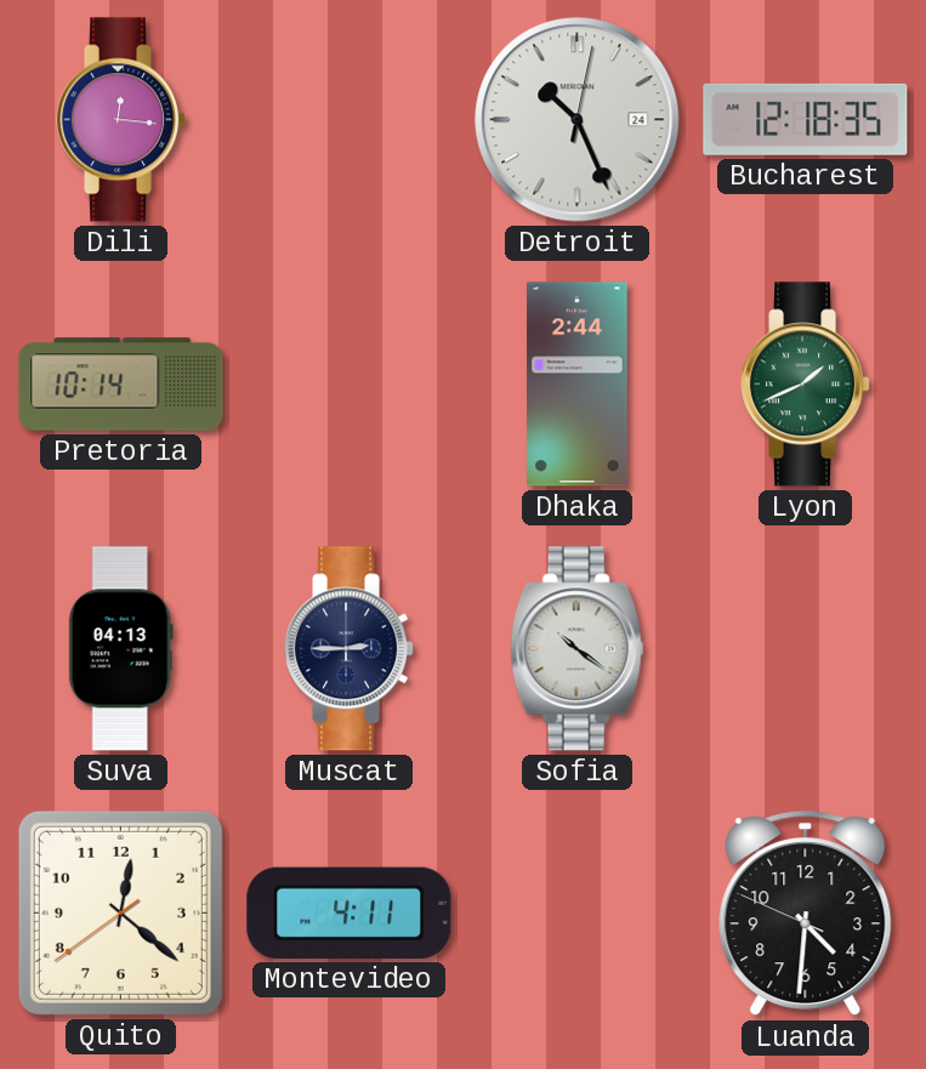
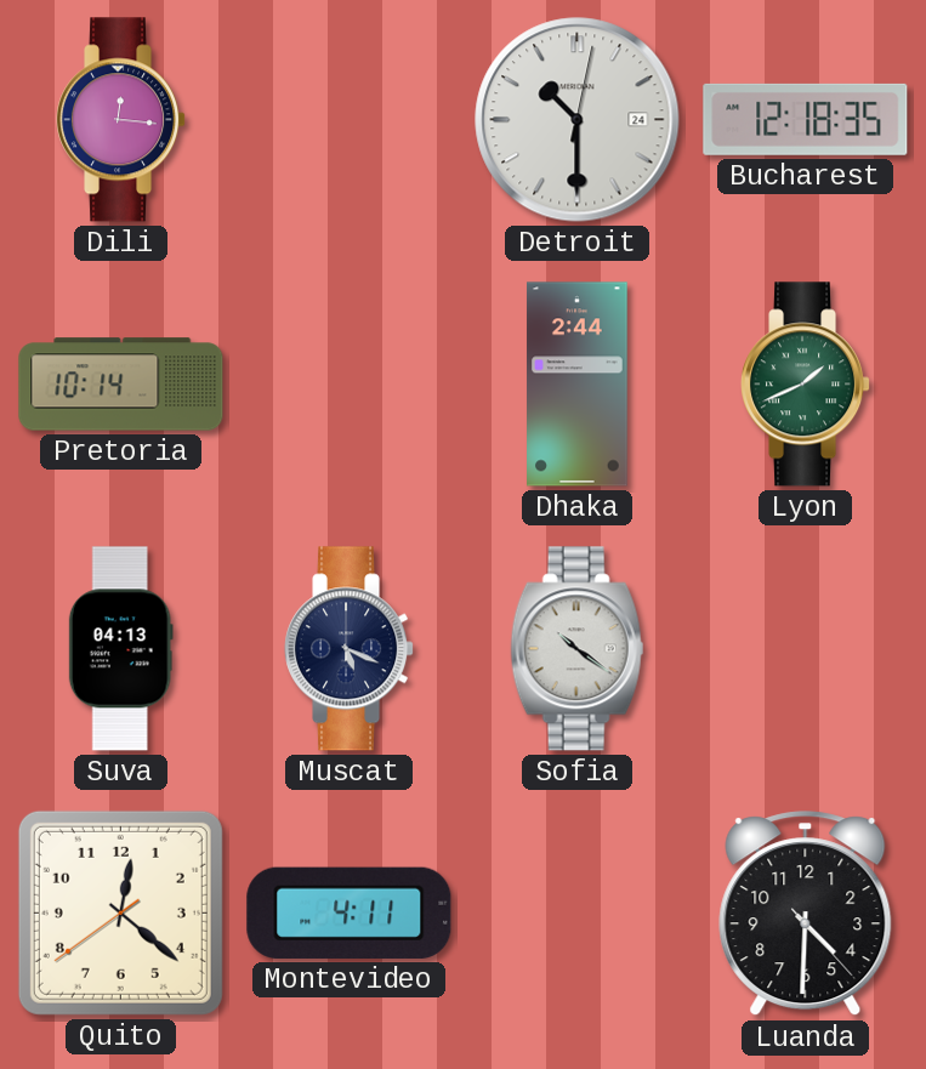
Detroit: 10:26 -> 10:30
Muscat: 2:45 -> 5:19
Luanda: 4:30:49 -> 4:30:23
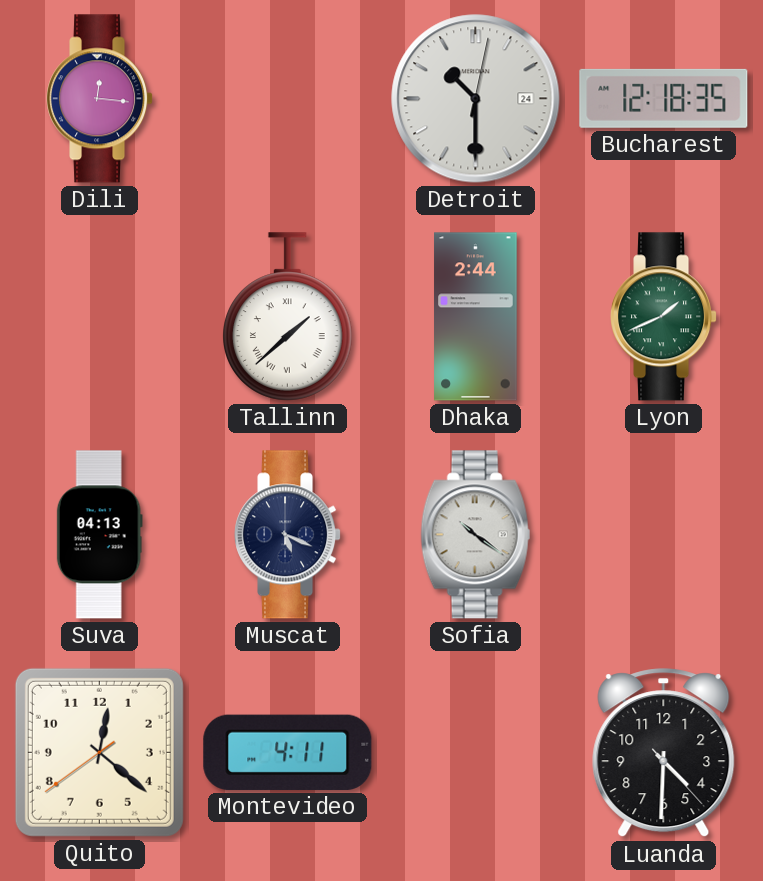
Pretoria: 10:14 -> none
Tallinn: none -> 1:38
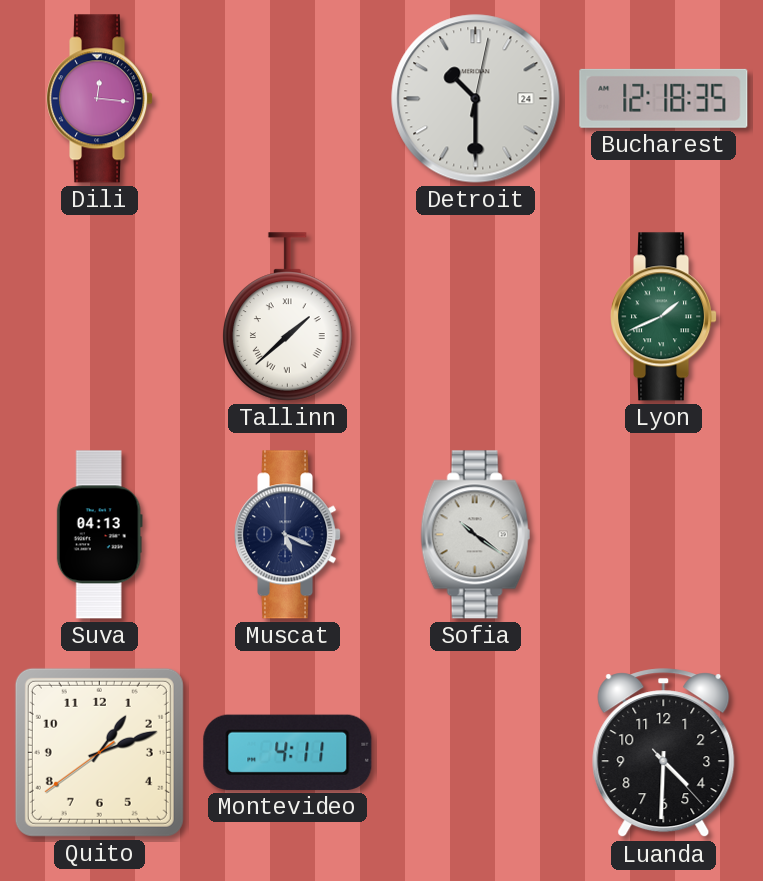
Dhaka: 2:44 -> none
Quito: 12:21 -> 1:11
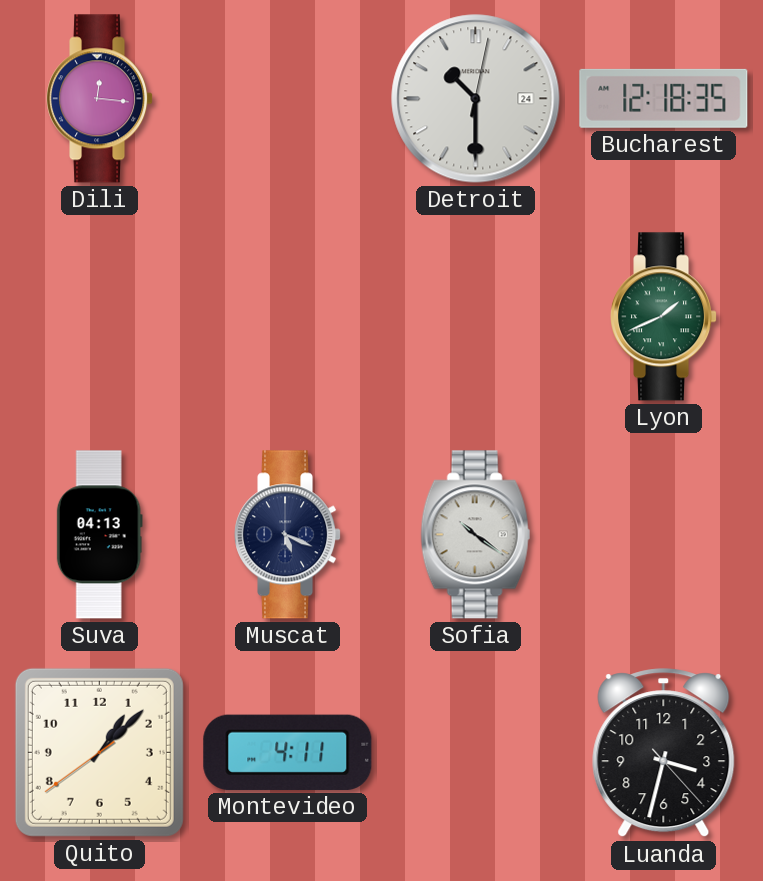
Tallinn: 1:38 -> none
Quito: 1:11 -> 1:07
Luanda: 4:30 -> 3:32
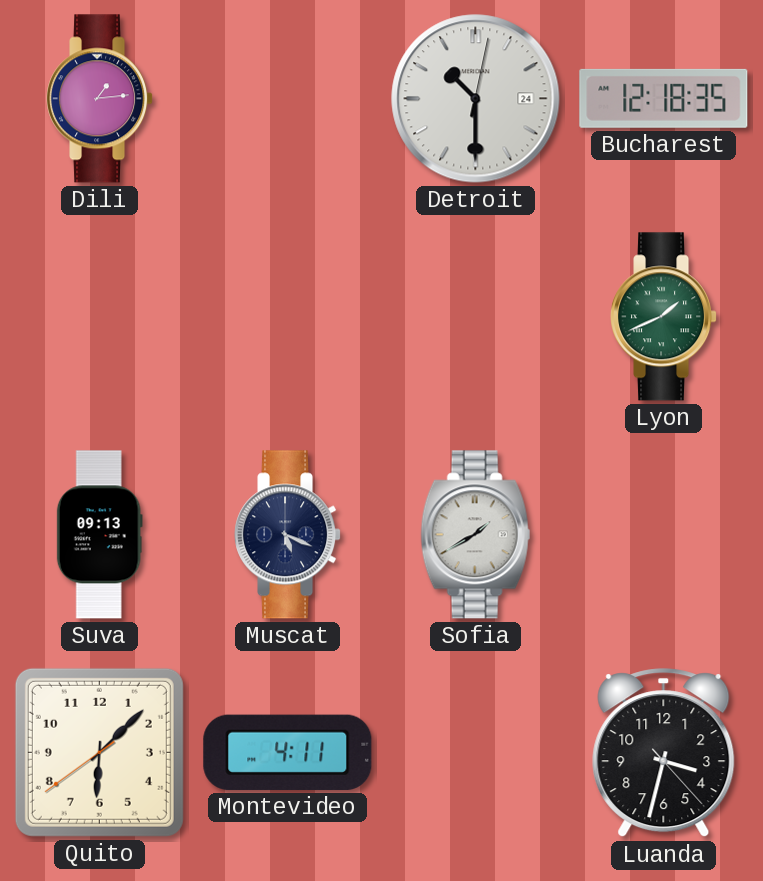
Dili: 12:16 -> 1:14
Suva: 04:13 -> 09:13
Sofia: 10:21 -> 1:40
Quito: 1:07 -> 6:07
